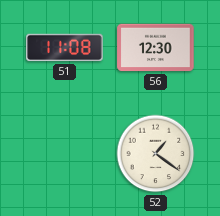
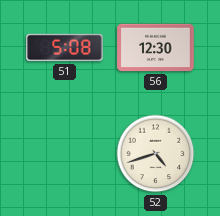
51: 11:08 -> 5:08
52: 1:21 -> 4:42
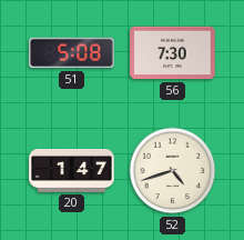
56: 12:30 -> 7:30
20: none -> 1:47
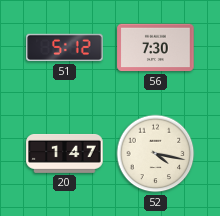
51: 5:08 -> 5:12
52: 4:42 -> 4:17
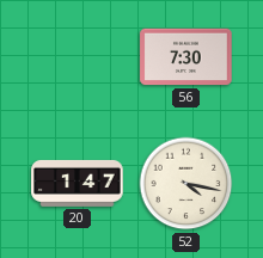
51: 5:12 -> none
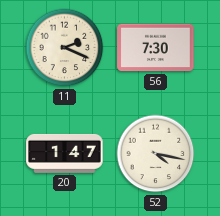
11: none -> 2:19
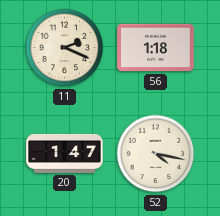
56: 7:30 -> 1:18
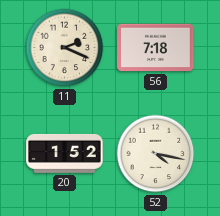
56: 1:18 -> 7:18
20: 1:47 -> 1:52
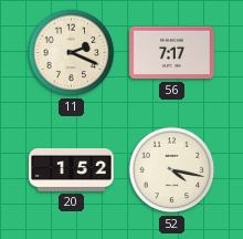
56: 7:18 -> 7:17
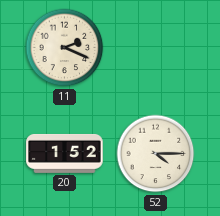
56: 7:17 -> none
52: 4:17 -> 4:15
